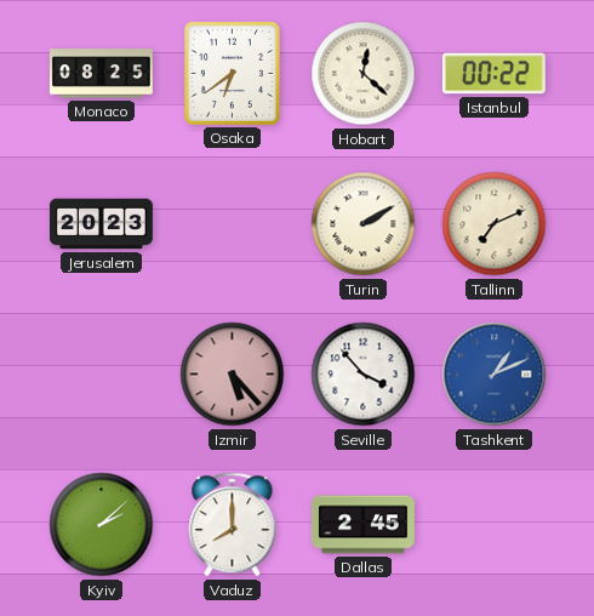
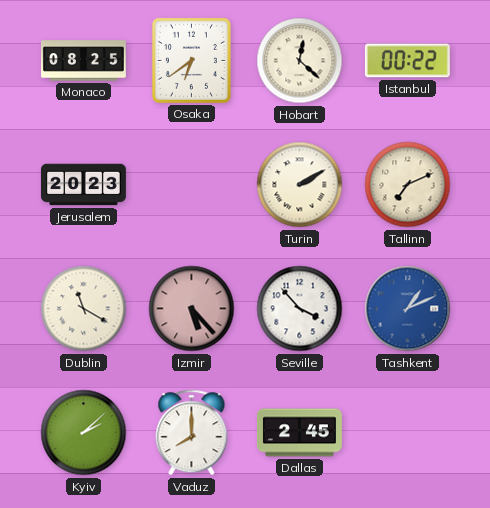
Dublin: none -> 11:20
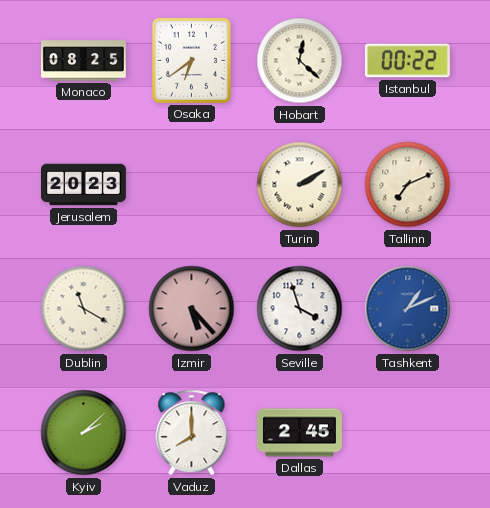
Seville: 3:53 -> 3:57
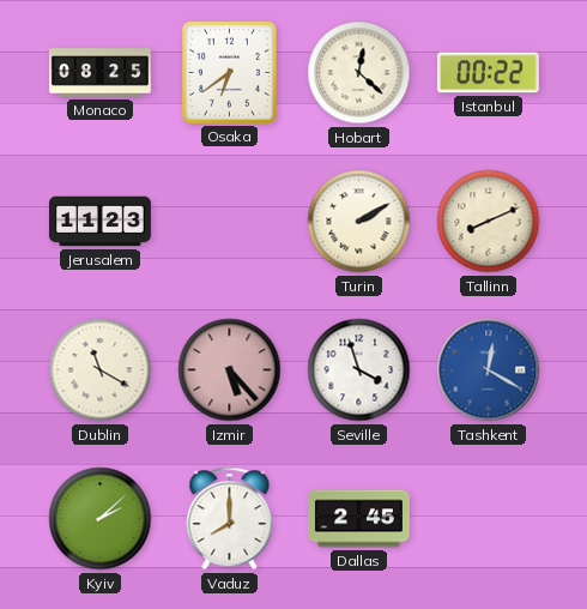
Jerusalem: 20:23 -> 11:23
Tallinn: 7:11 -> 8:11
Tashkent: 1:11 -> 12:20
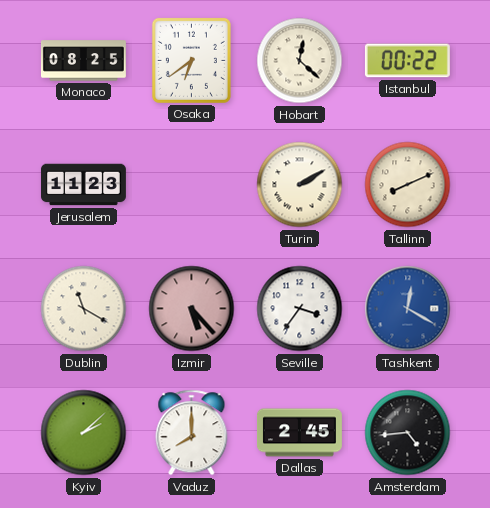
Seville: 3:57 -> 3:36
Amsterdam: none -> 4:44
